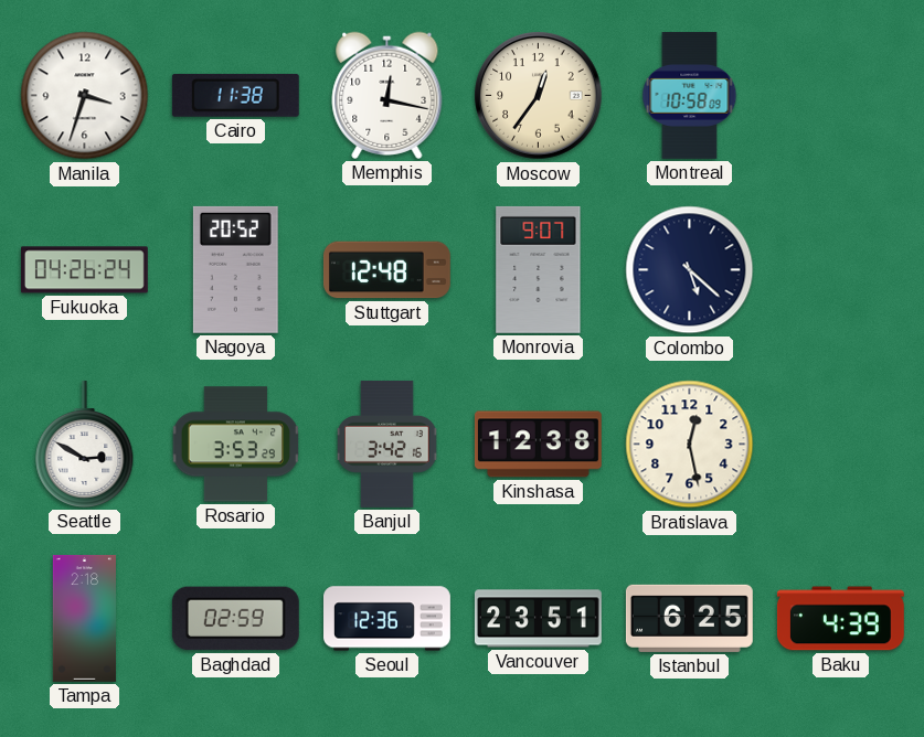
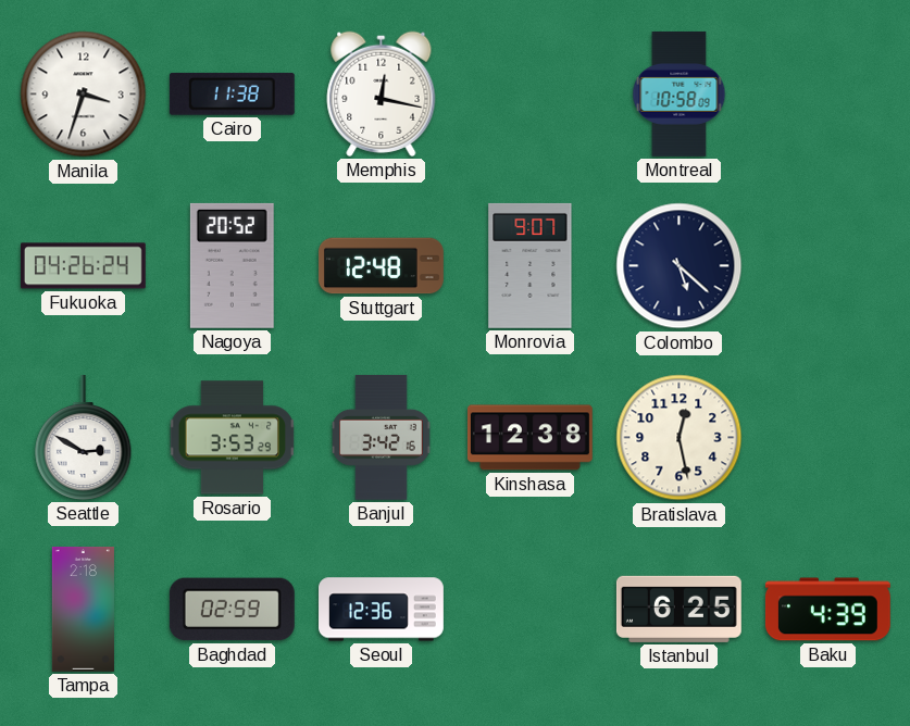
Moscow: 12:36 -> none
Vancouver: 23:51 -> none
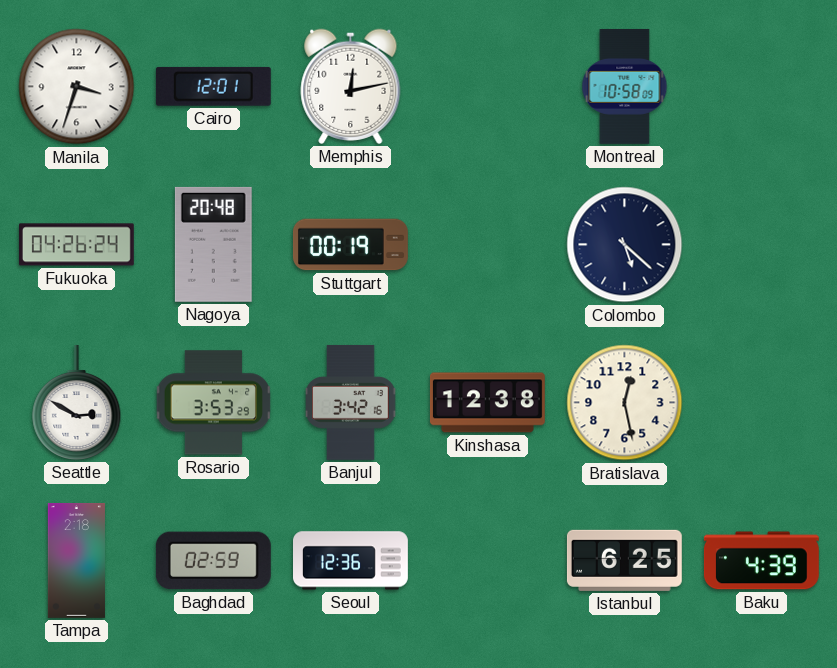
Cairo: 11:38 -> 12:01
Memphis: 12:17 -> 12:13
Nagoya: 20:52 -> 20:48
Stuttgart: 12:48 -> 00:19
Monrovia: 9:07 -> none
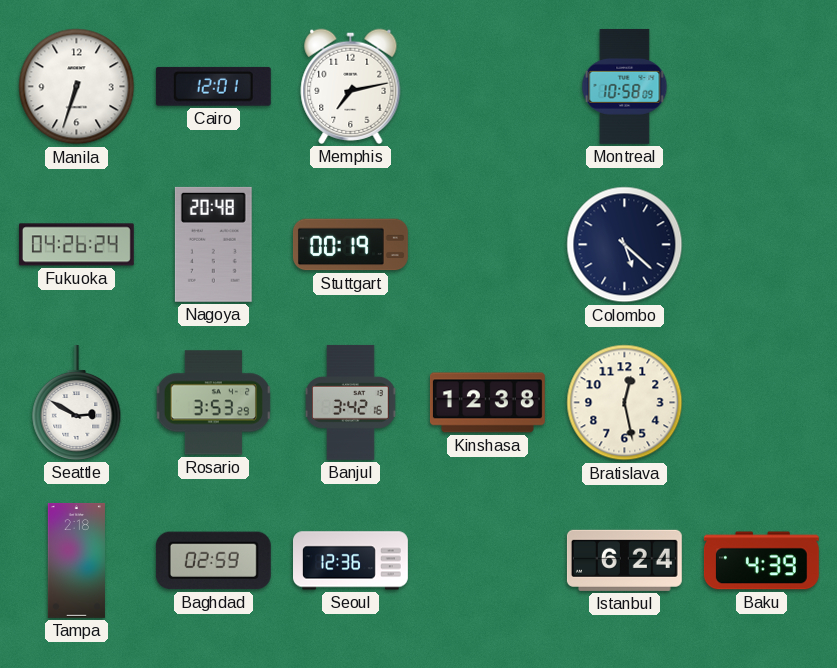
Manila: 3:33 -> 6:33
Memphis: 12:13 -> 7:13
Istanbul: 6:25 -> 6:24
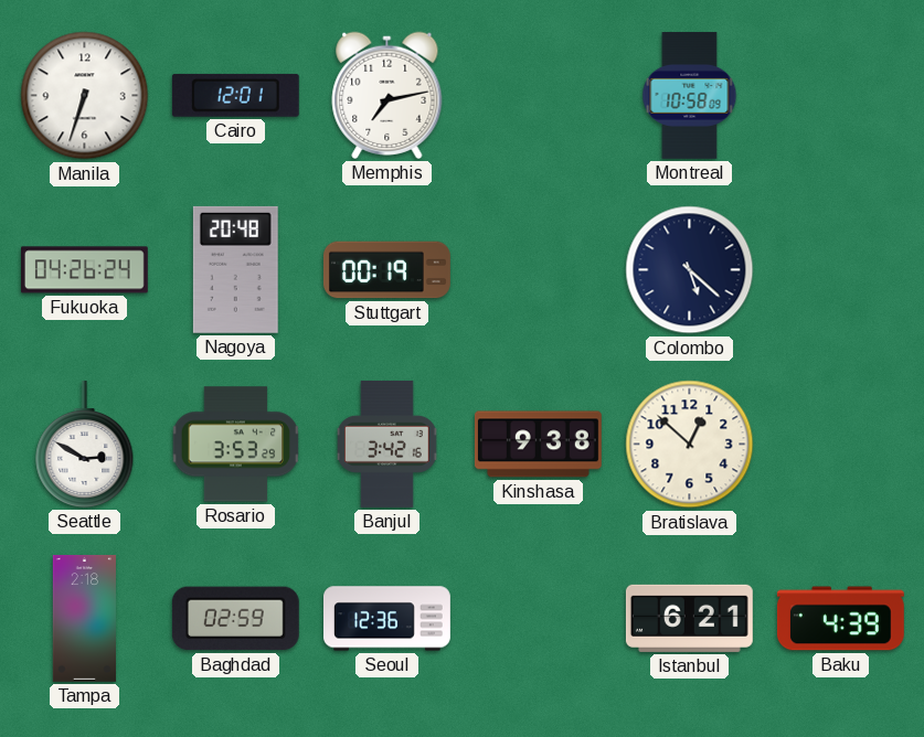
Kinshasa: 12:38 -> 9:38
Bratislava: 12:28 -> 12:52
Istanbul: 6:24 -> 6:21
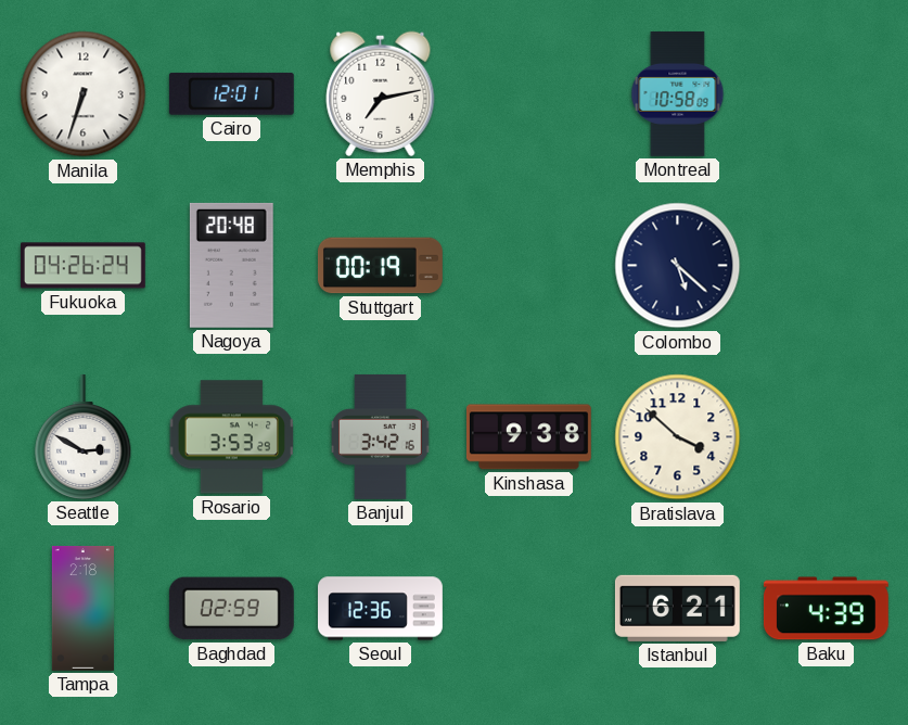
Bratislava: 12:52 -> 3:52
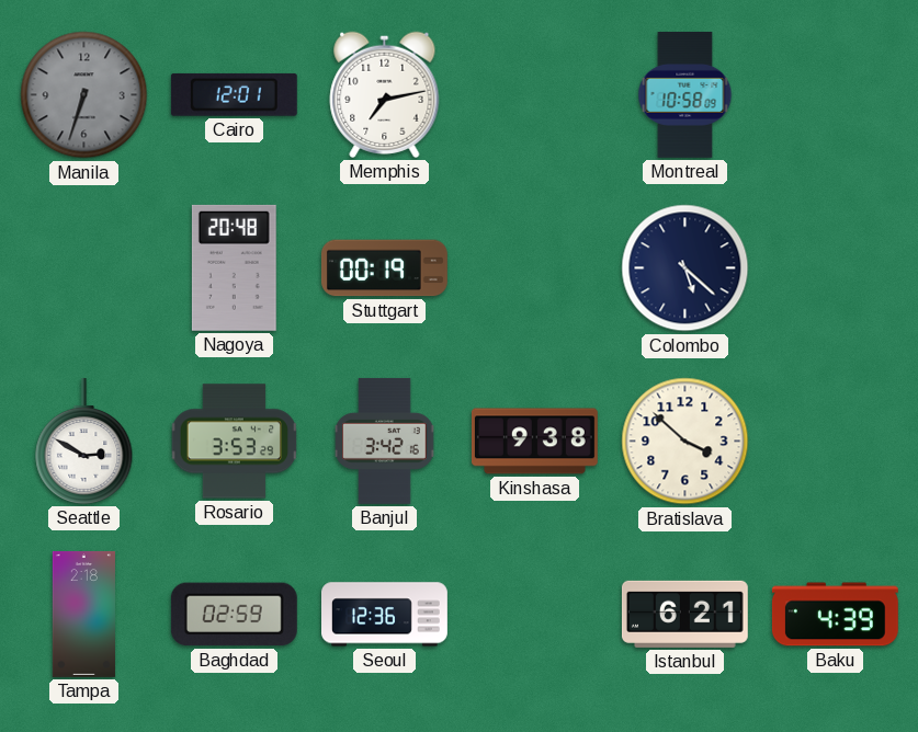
Manila dial: white -> grey
Fukuoka: 04:26 -> none
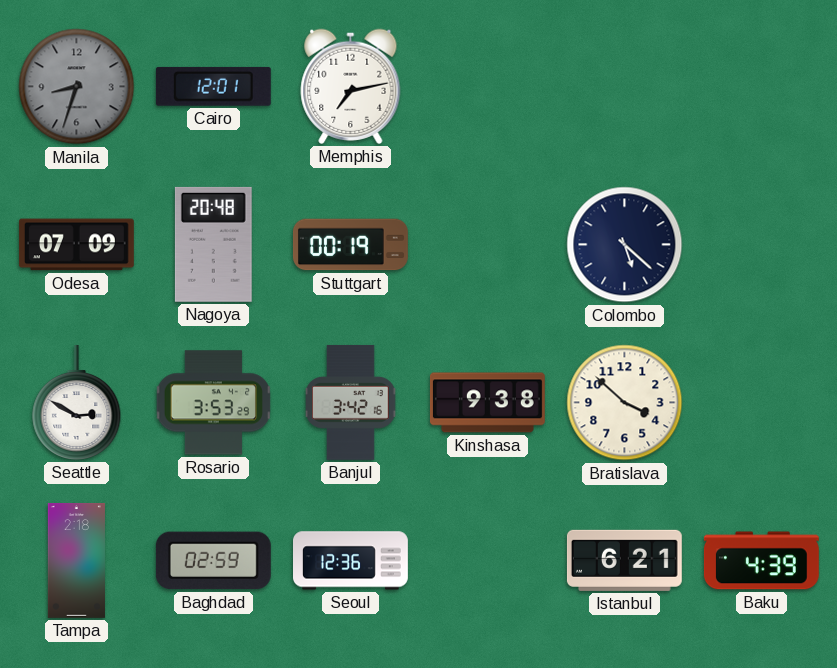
Manila: 6:33 -> 8:33
Montreal: 10:58 -> none
Odesa: none -> 07:09
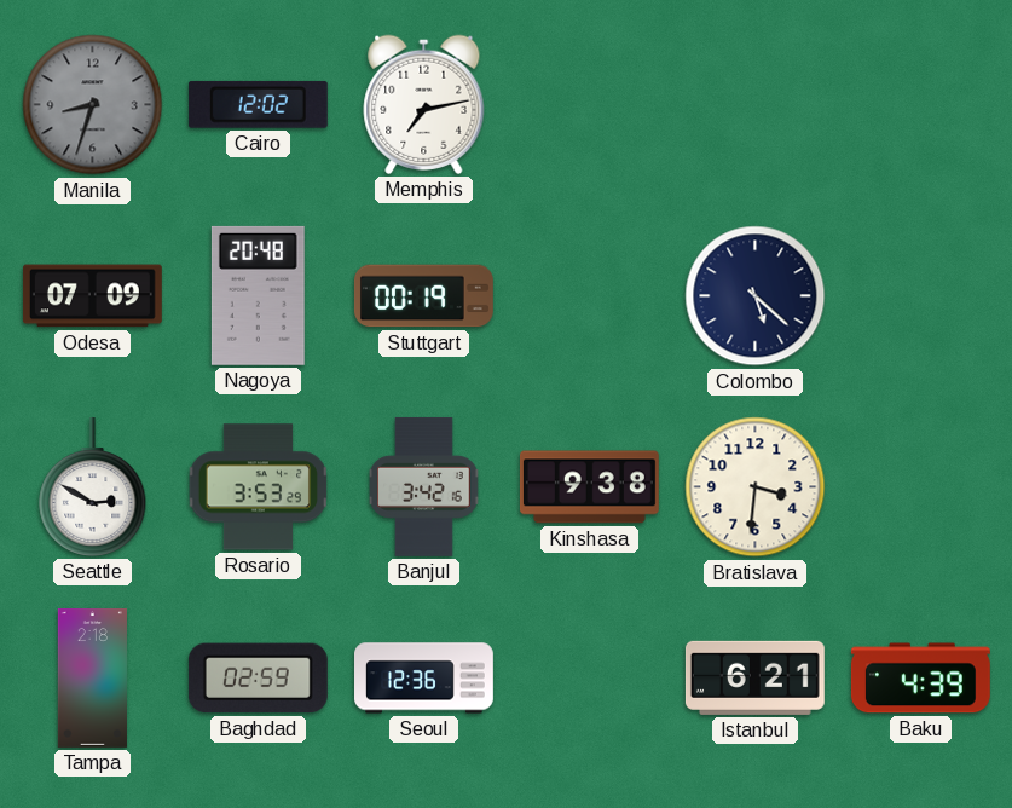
Cairo: 12:01 -> 12:02
Bratislava: 3:52 -> 3:31
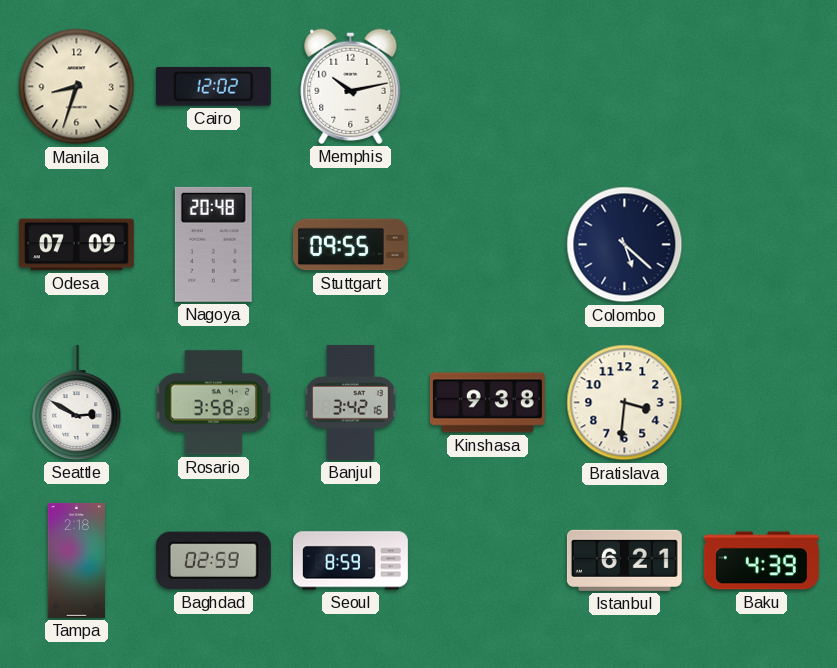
Manila dial: grey -> cream
Memphis: 7:13 -> 10:13
Stuttgart: 00:19 -> 09:55
Rosario: 3:53 -> 3:58
Seoul: 12:36 -> 8:59
